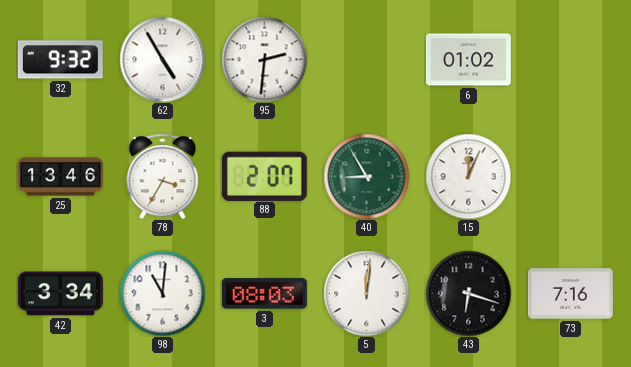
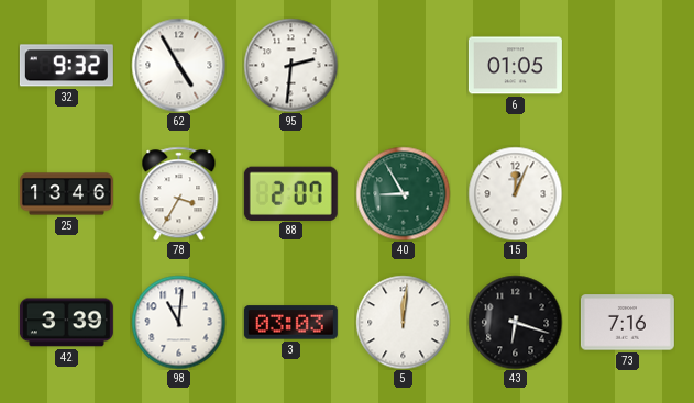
6: 01:02 -> 01:05
42: 3:34 -> 3:39
3: 08:03 -> 03:03
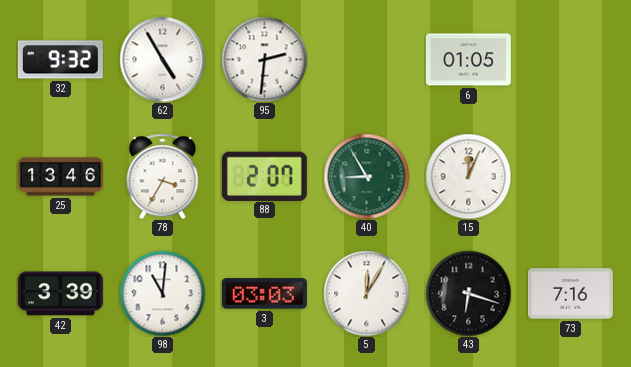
5: 12:01 -> 12:05
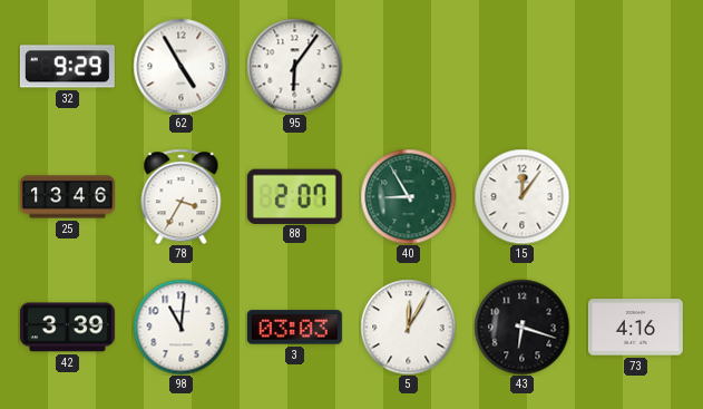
32: 9:32 -> 9:29
95: 2:31 -> 6:06
6: 01:05 -> none
15: 12:04 -> 12:06
73: 7:16 -> 4:16
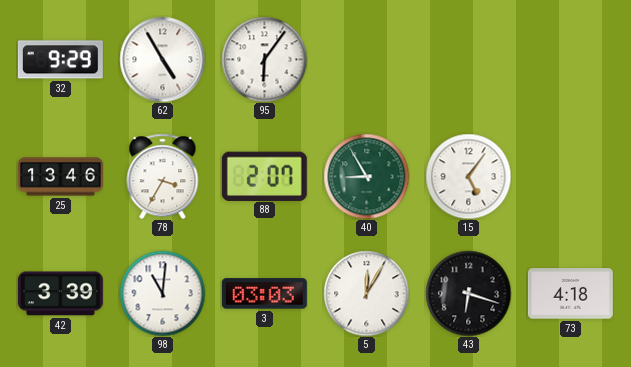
15: 12:06 -> 5:06
73: 4:16 -> 4:18
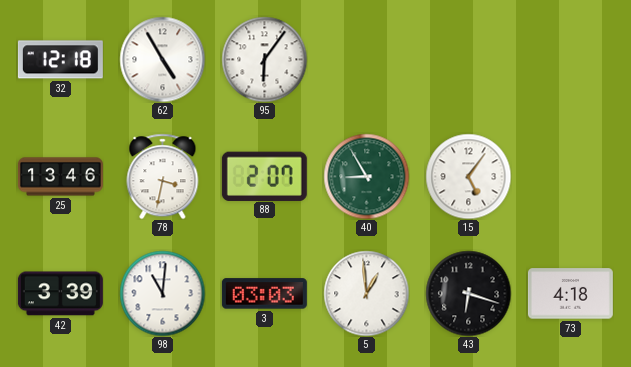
32: 9:29 -> 12:18
78: 3:35 -> 3:32
5: 12:05 -> 12:59
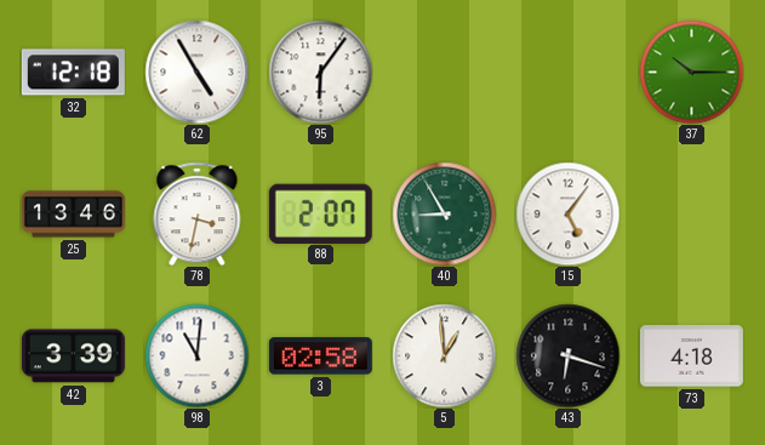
37: none -> 10:15
3: 03:03 -> 02:58
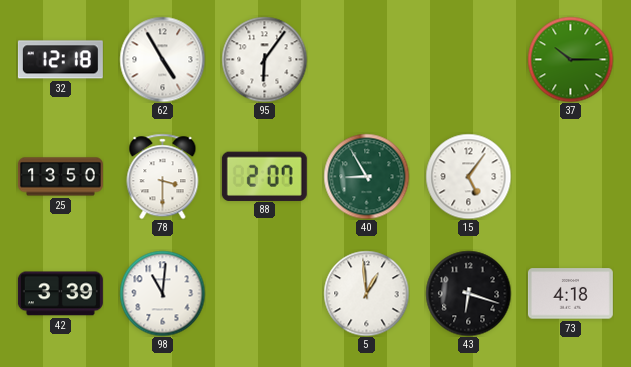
25: 13:46 -> 13:50
78: 3:32 -> 3:30
3: 02:58 -> none
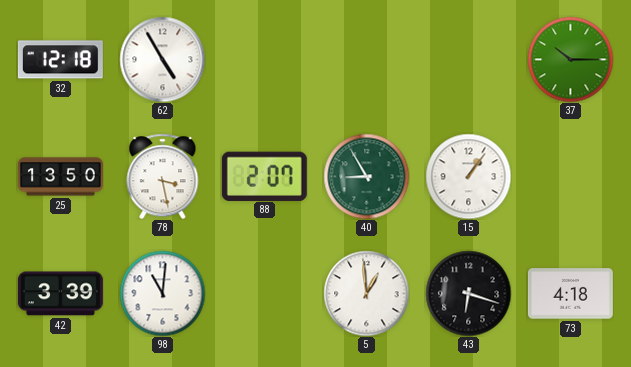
95: 6:06 -> none
78: 3:30 -> 3:28
15: 5:06 -> 1:06
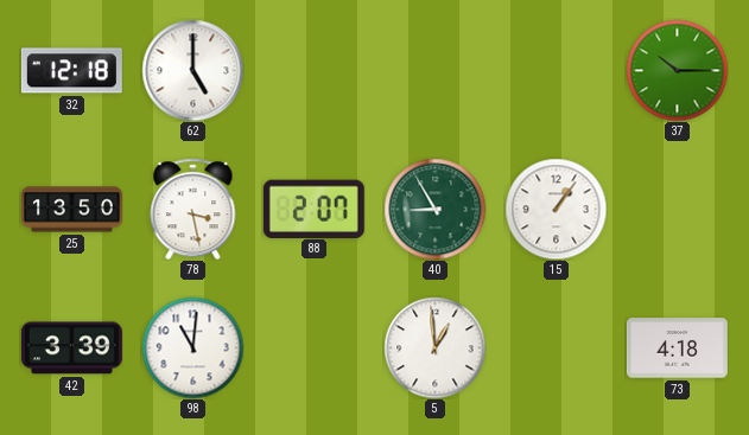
62: 4:55 -> 5:00
43: 6:18 -> none
